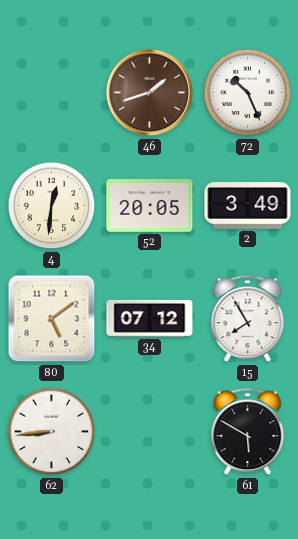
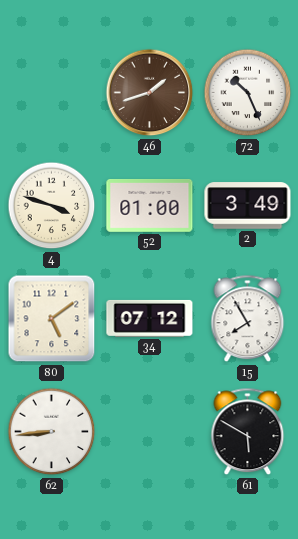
4: 12:31 -> 3:48
52: 20:05 -> 01:00
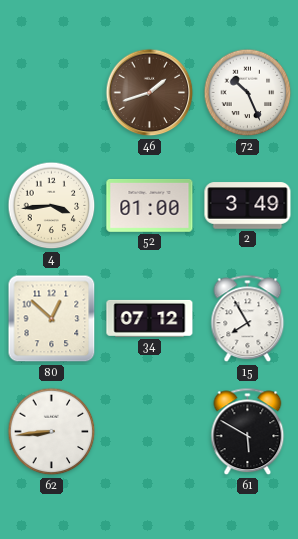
4: 3:48 -> 3:44
80: 5:09 -> 12:52
